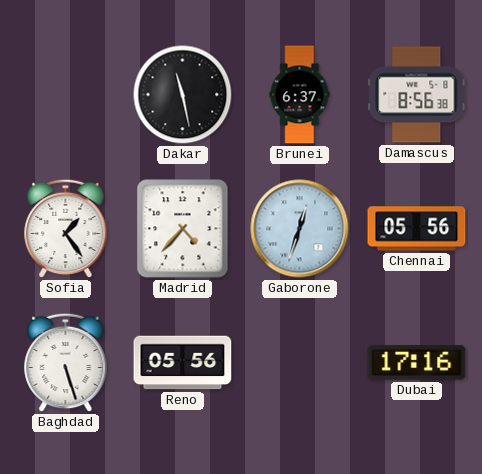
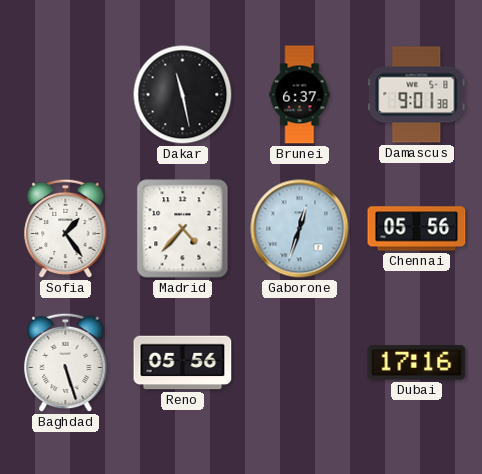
Damascus: 8:56 -> 9:01
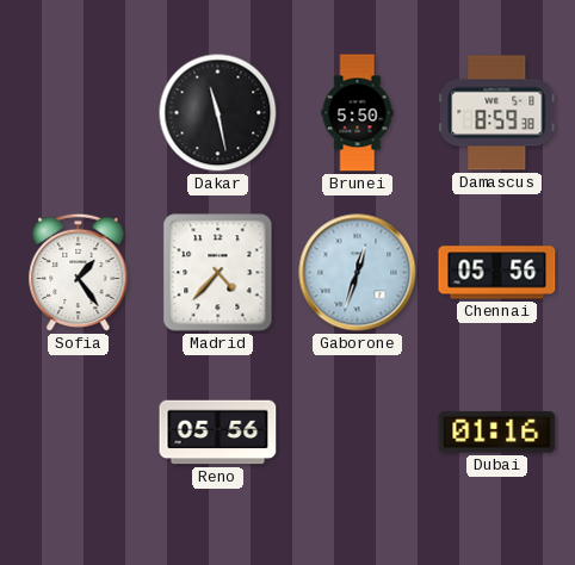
Brunei: 6:37 -> 5:50
Damascus: 9:01 -> 8:59
Baghdad: 5:27 -> none
Dubai: 17:16 -> 01:16
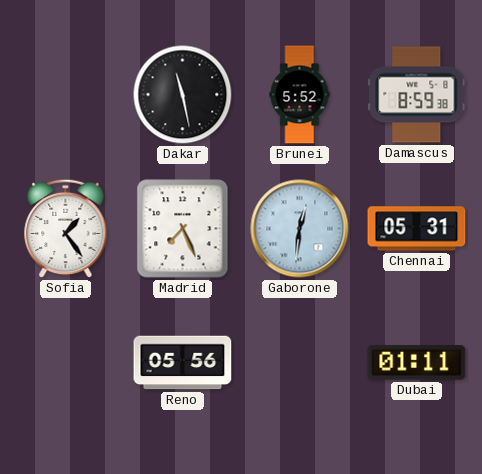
Brunei: 5:50 -> 5:52
Madrid: 4:37 -> 7:26
Gaborone: 12:33 -> 12:31
Chennai: 05:56 -> 05:31
Dubai: 01:16 -> 01:11
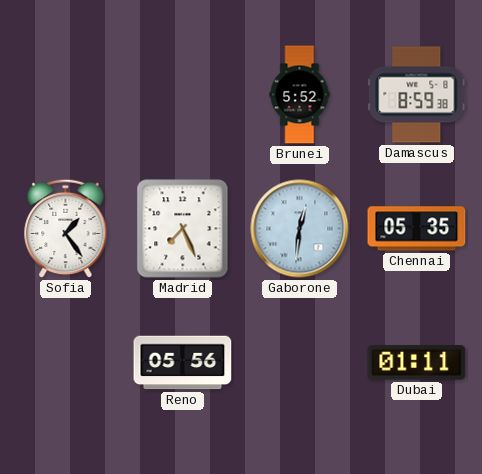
Dakar: 11:28 -> none
Chennai: 05:31 -> 05:35
